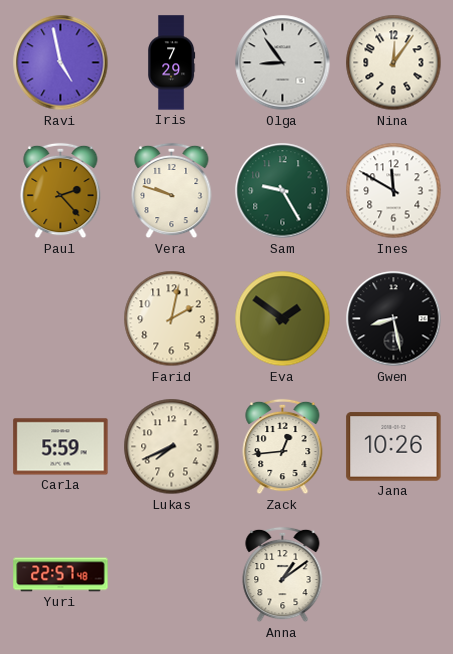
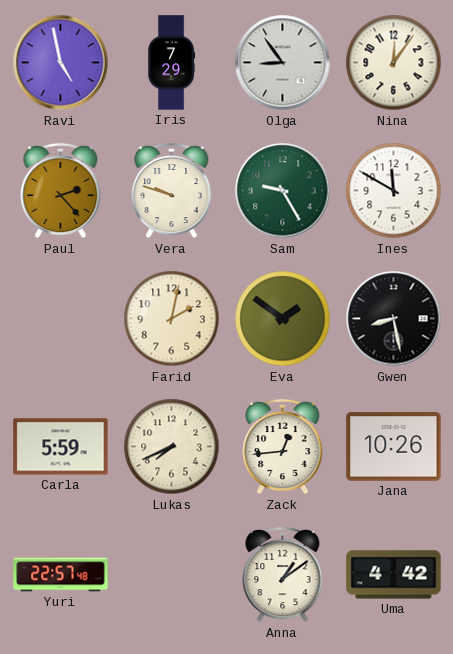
Uma: none -> 4:42
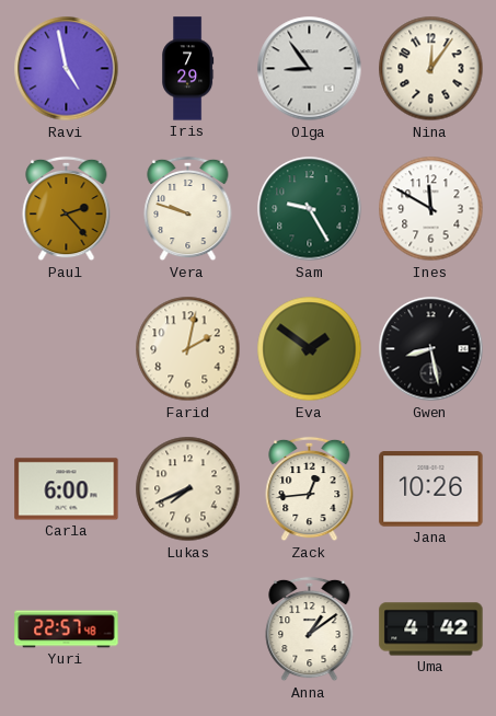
Carla: 5:59 -> 6:00
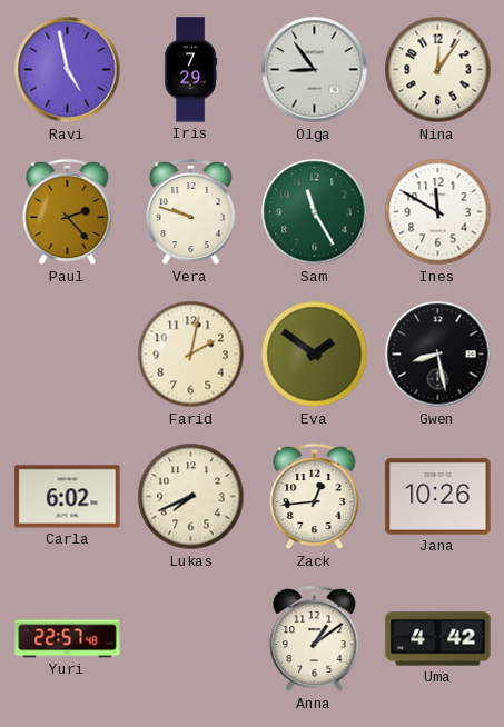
Sam: 9:25 -> 11:25
Carla: 6:00 -> 6:02
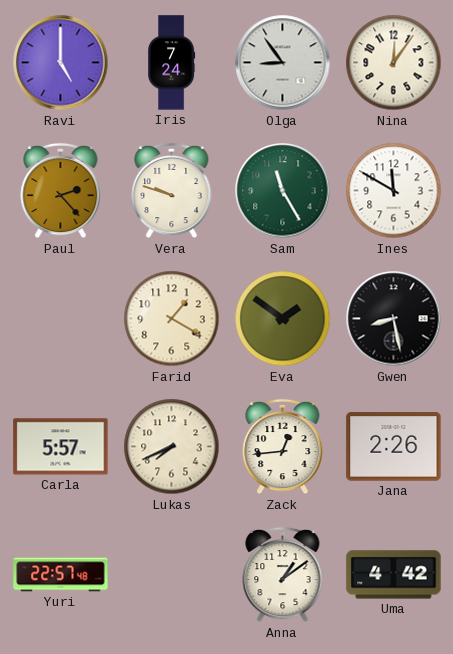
Ravi: 4:58 -> 5:00
Iris: 7:29 -> 7:24
Farid: 2:02 -> 1:20
Carla: 6:02 -> 5:57
Jana: 10:26 -> 2:26
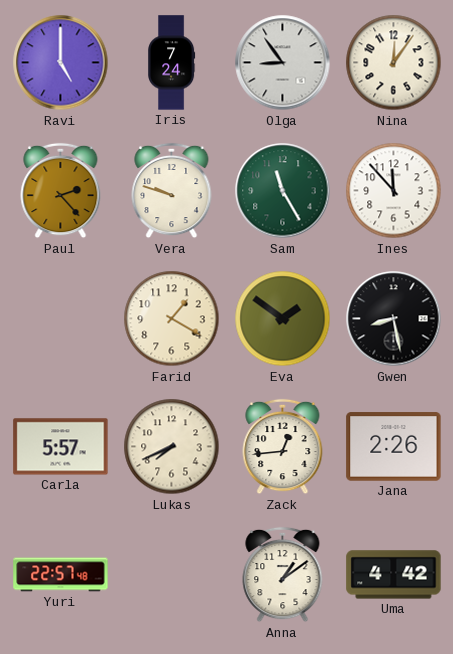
Ines: 11:50 -> 11:53
